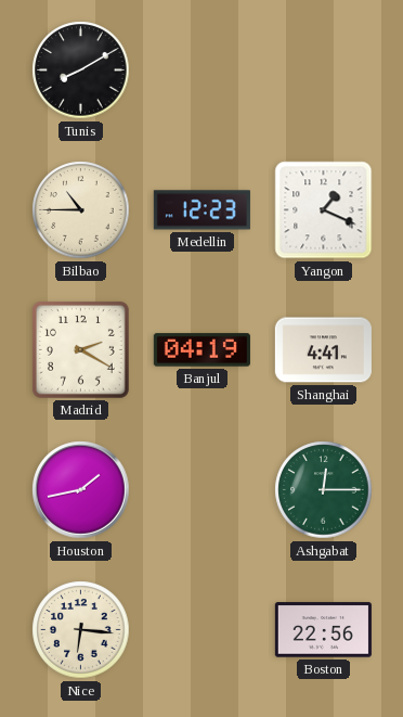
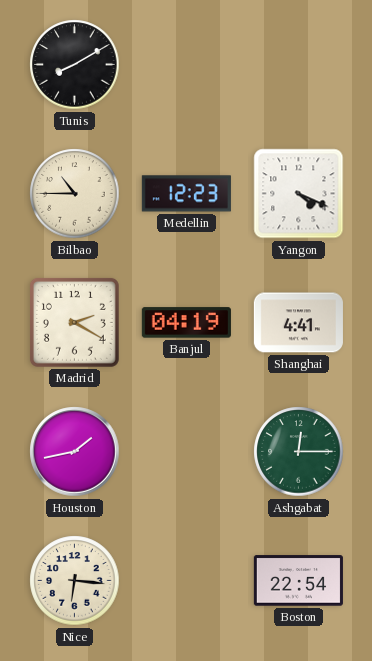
Yangon: 1:19 -> 4:19
Boston: 22:56 -> 22:54
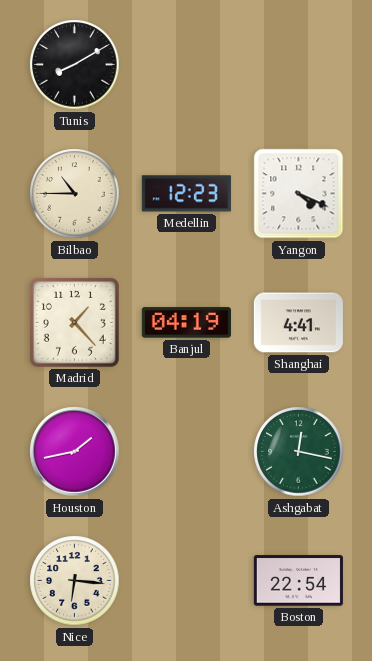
Madrid: 2:20 -> 1:23
Ashgabat: 12:15 -> 12:17
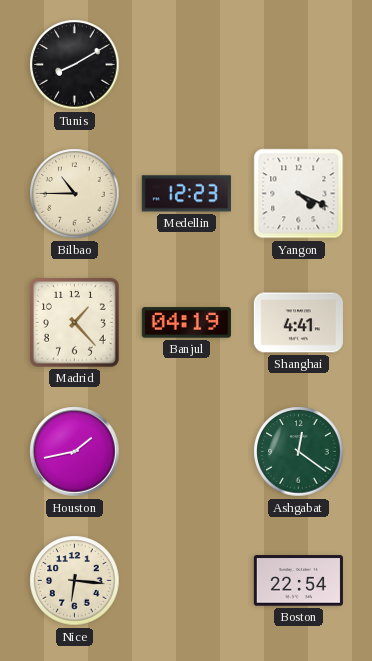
Ashgabat: 12:17 -> 12:21
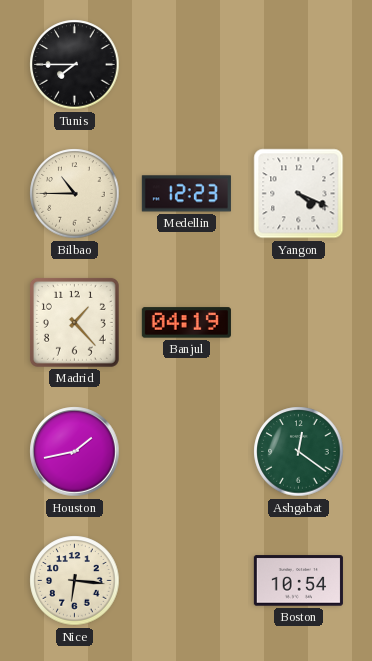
Tunis: 8:10 -> 7:45
Shanghai: 4:41 -> none
Boston: 22:54 -> 10:54
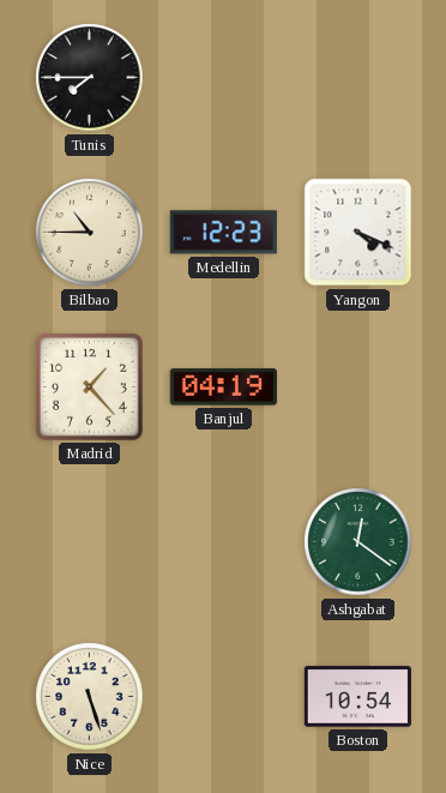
Houston: 1:43 -> none
Nice: 6:16 -> 5:27
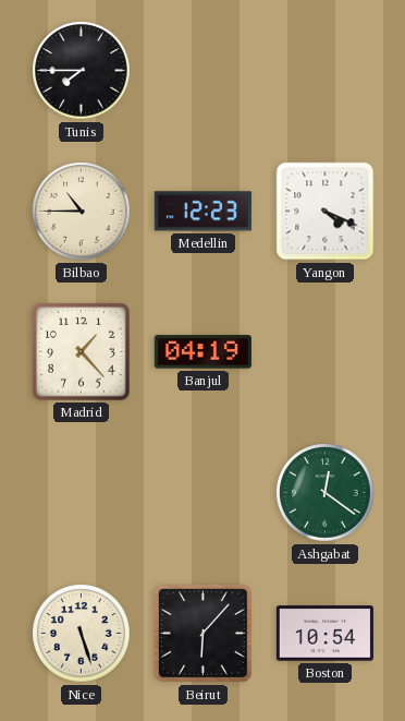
Beirut: none -> 6:07
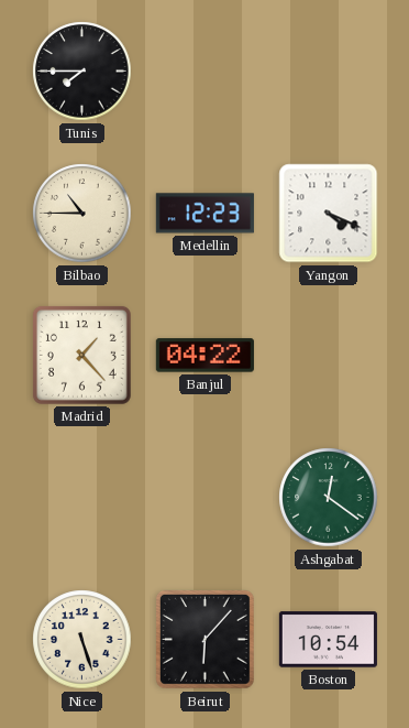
Banjul: 04:19 -> 04:22
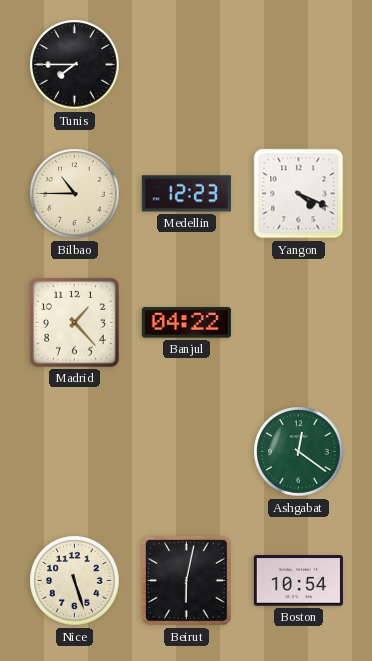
Beirut: 6:07 -> 6:02
